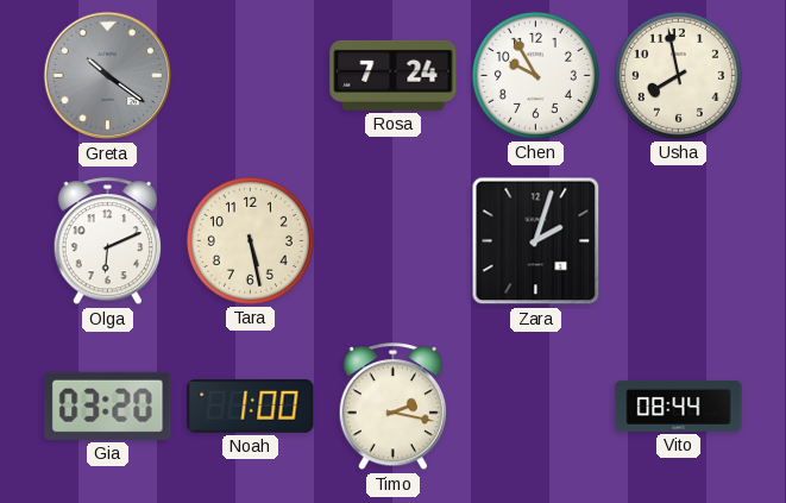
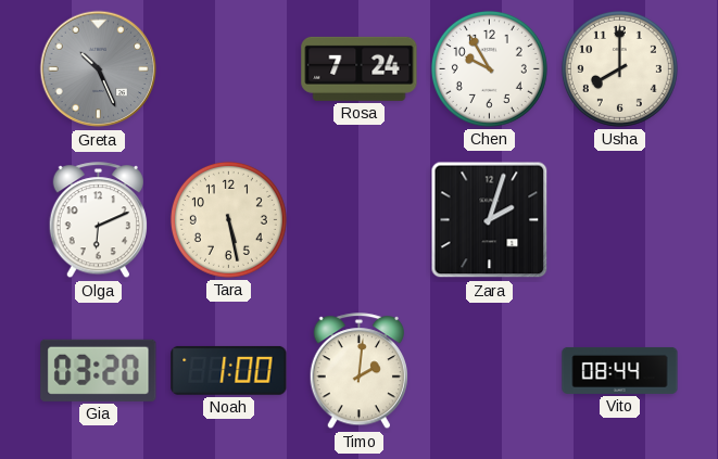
Greta: 10:21 -> 10:26
Usha: 7:58 -> 8:00
Timo: 2:17 -> 2:01
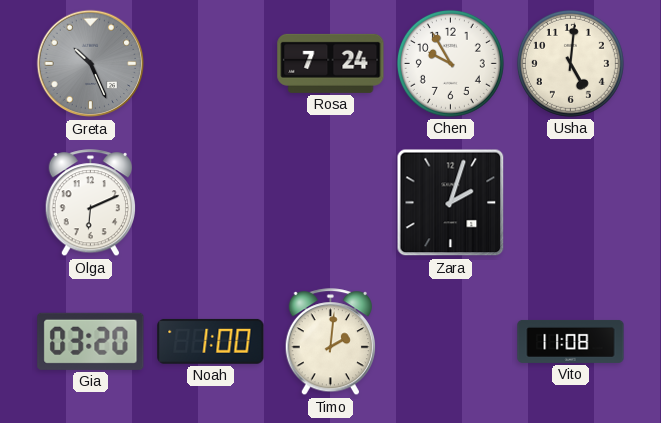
Usha: 8:00 -> 5:01
Tara: 5:28 -> none
Vito: 08:44 -> 11:08
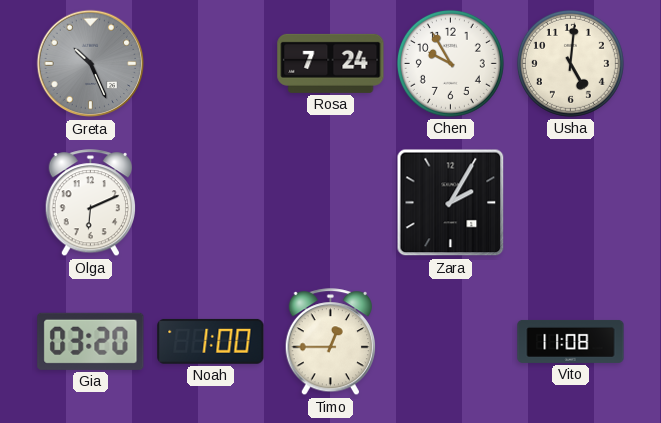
Zara: 2:03 -> 2:05
Timo: 2:01 -> 12:45
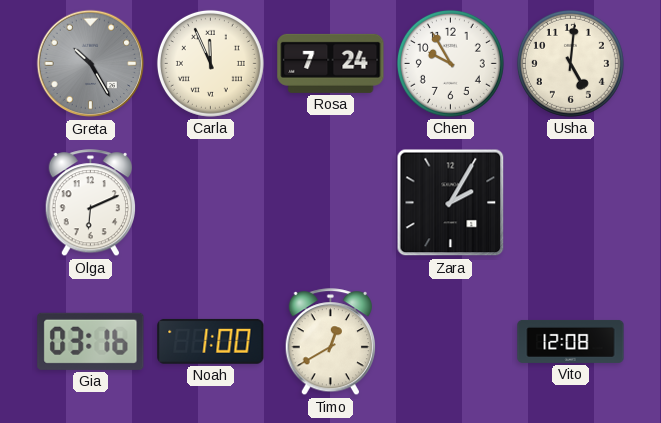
Greta: 10:26 -> 10:25
Carla: none -> 11:56
Gia: 03:20 -> 03:16
Timo: 12:45 -> 12:40
Vito: 11:08 -> 12:08
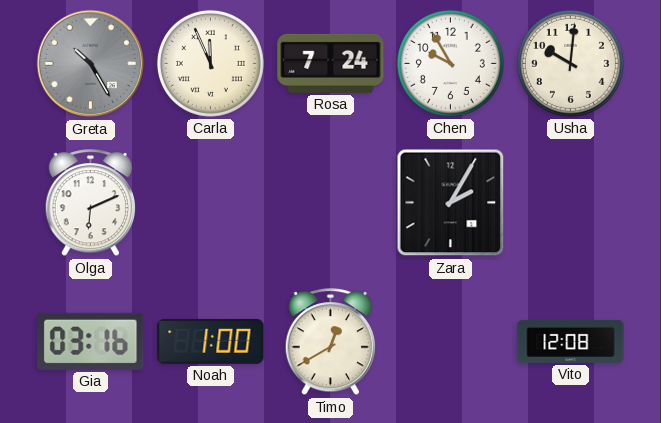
Usha: 5:01 -> 10:01
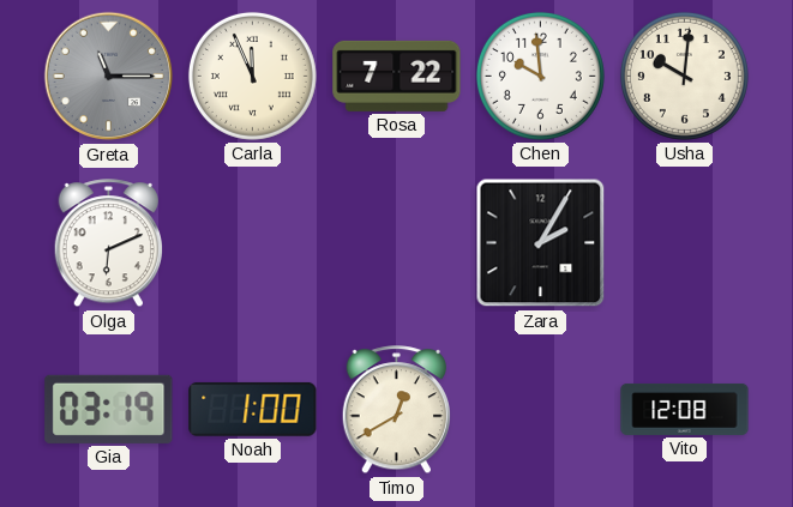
Greta: 10:25 -> 11:15
Rosa: 7:24 -> 7:22
Chen: 9:55 -> 9:59
Gia: 03:16 -> 03:19
